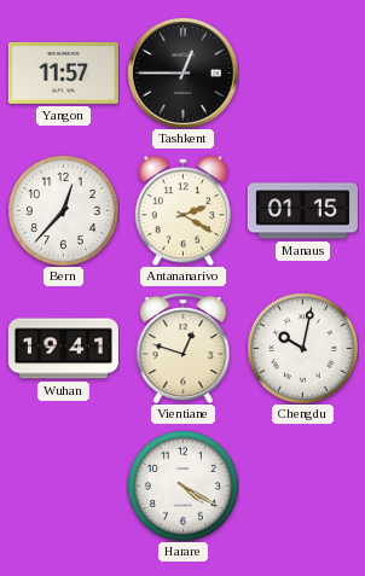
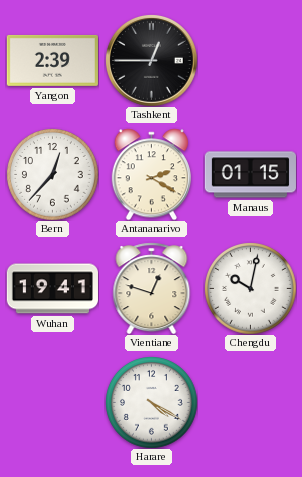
Yangon: 11:57 -> 2:39
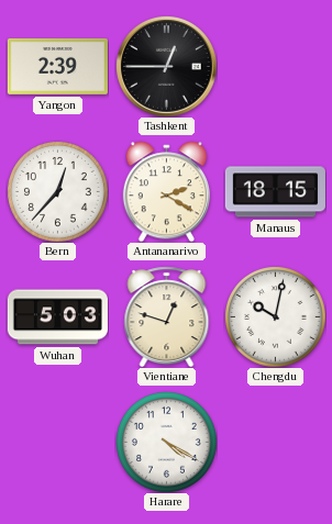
Manaus: 01:15 -> 18:15
Wuhan: 19:41 -> 5:03
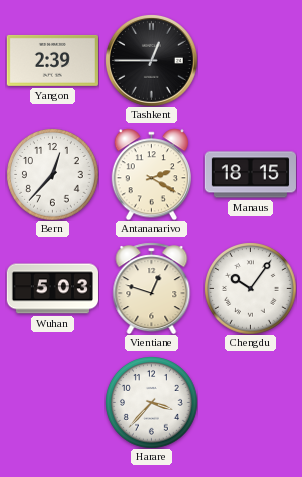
Chengdu: 10:02 -> 10:06
Harare: 4:20 -> 3:37
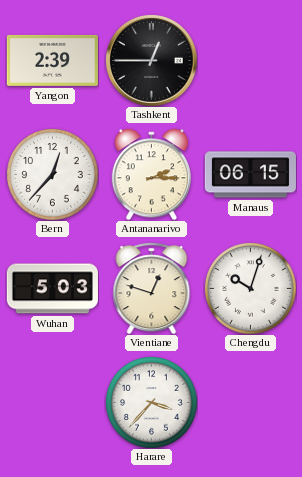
Antananarivo: 2:20 -> 2:15
Manaus: 18:15 -> 06:15
Chengdu: 10:06 -> 10:03
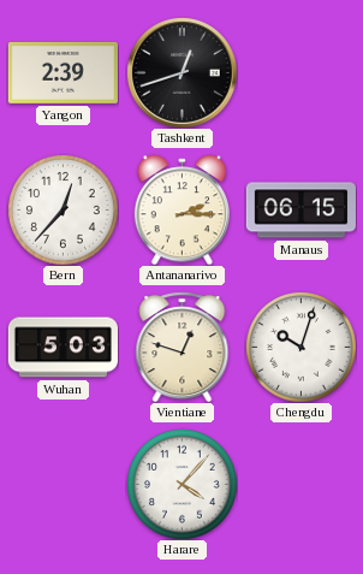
Tashkent: 12:45 -> 12:42
Harare: 3:37 -> 4:07
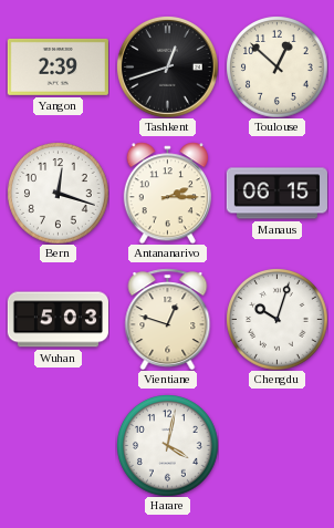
Toulouse: none -> 12:52
Bern: 12:37 -> 12:18
Harare: 4:07 -> 4:02
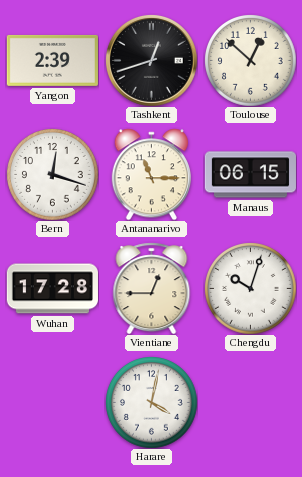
Antananarivo: 2:15 -> 11:15
Wuhan: 5:03 -> 17:28
Vientiane: 12:48 -> 12:45
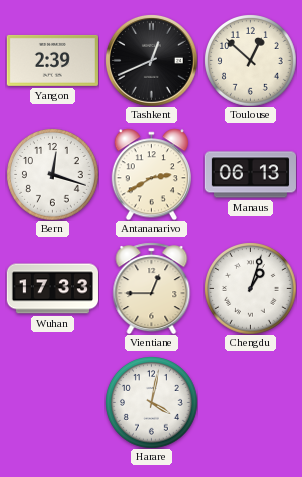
Tashkent: 12:42 -> 12:41
Antananarivo: 11:15 -> 2:40
Manaus: 06:15 -> 06:13
Wuhan: 17:28 -> 17:33
Chengdu: 10:03 -> 1:03
